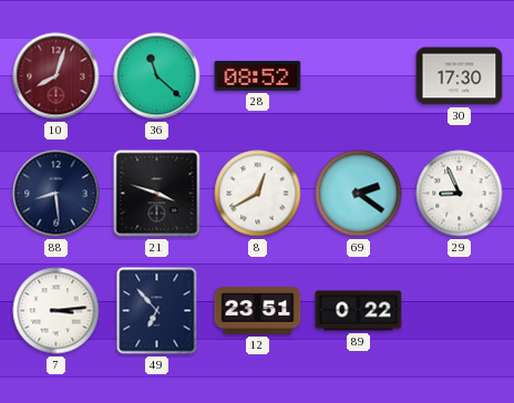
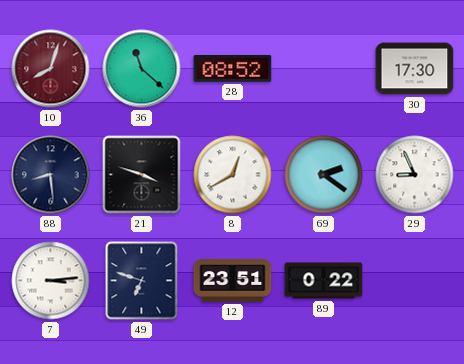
49: 6:53 -> 6:48
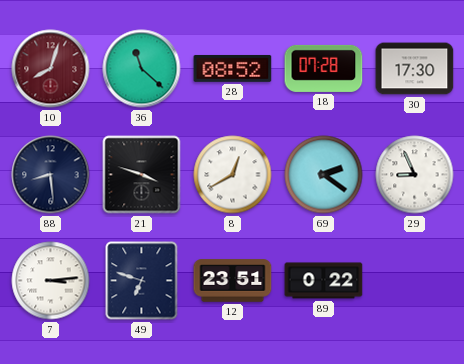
18: none -> 07:28
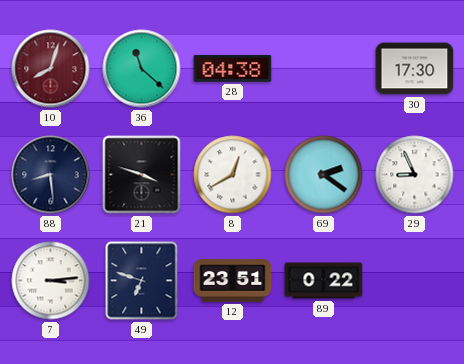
28: 08:52 -> 04:38
18: 07:28 -> none
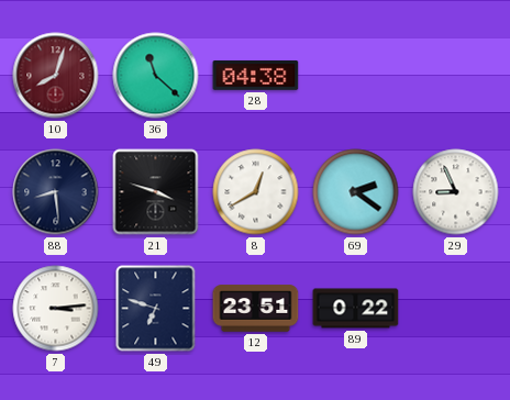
30: 17:30 -> none
